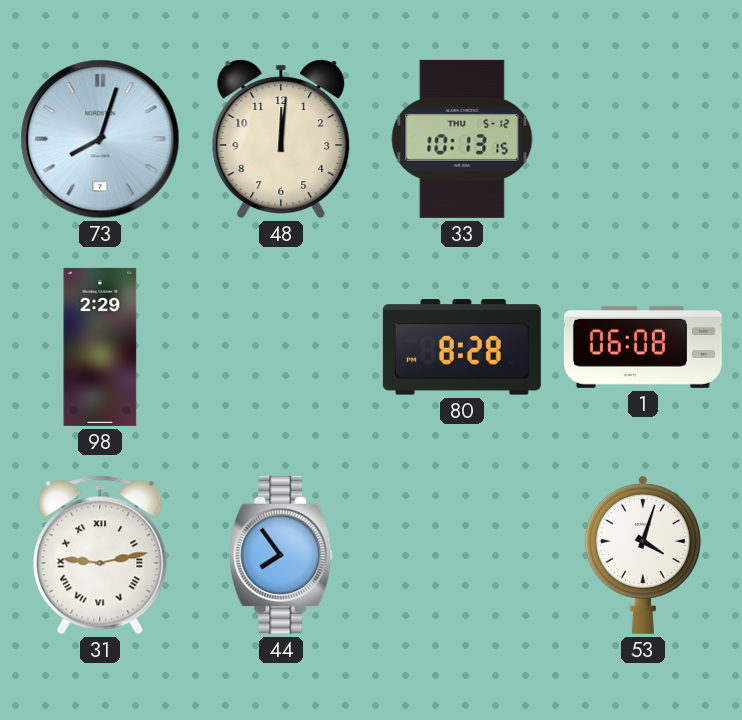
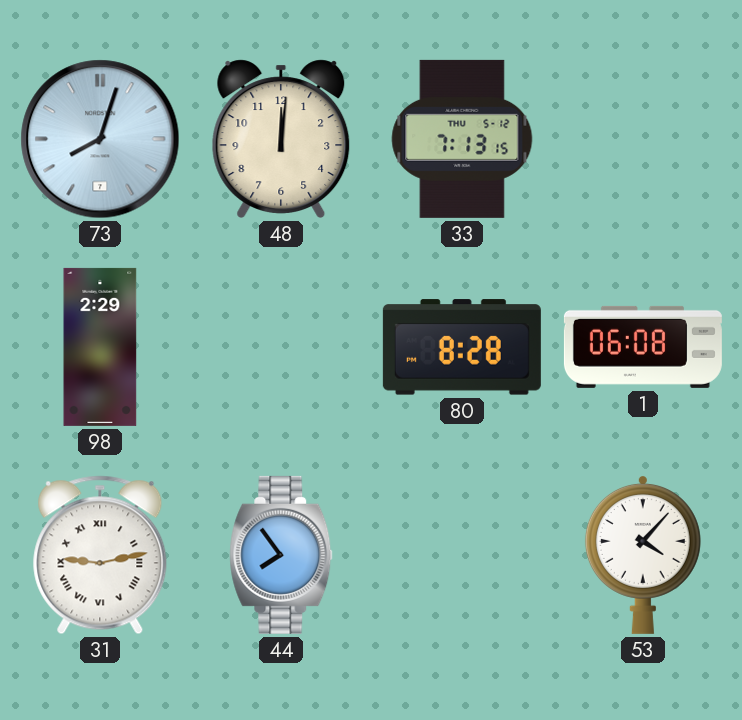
33: 10:13 -> 7:13
53: 4:03 -> 4:07
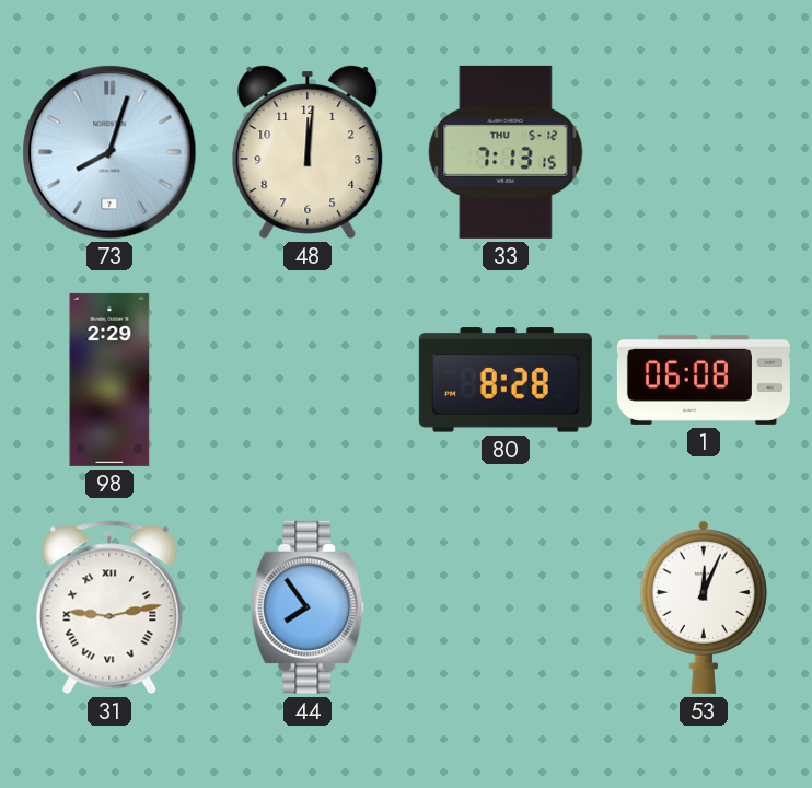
53: 4:07 -> 12:04
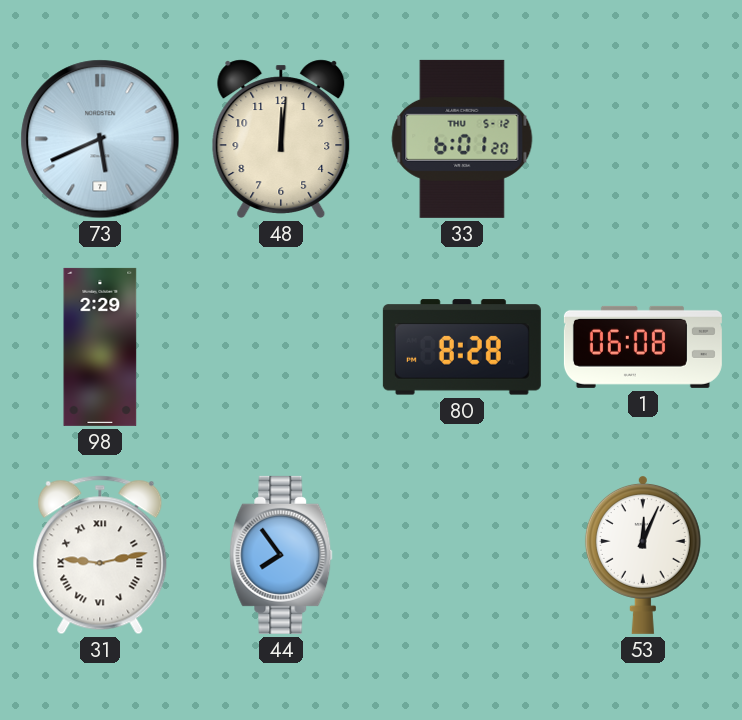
73: 8:03 -> 5:41
33: 7:13 -> 6:01
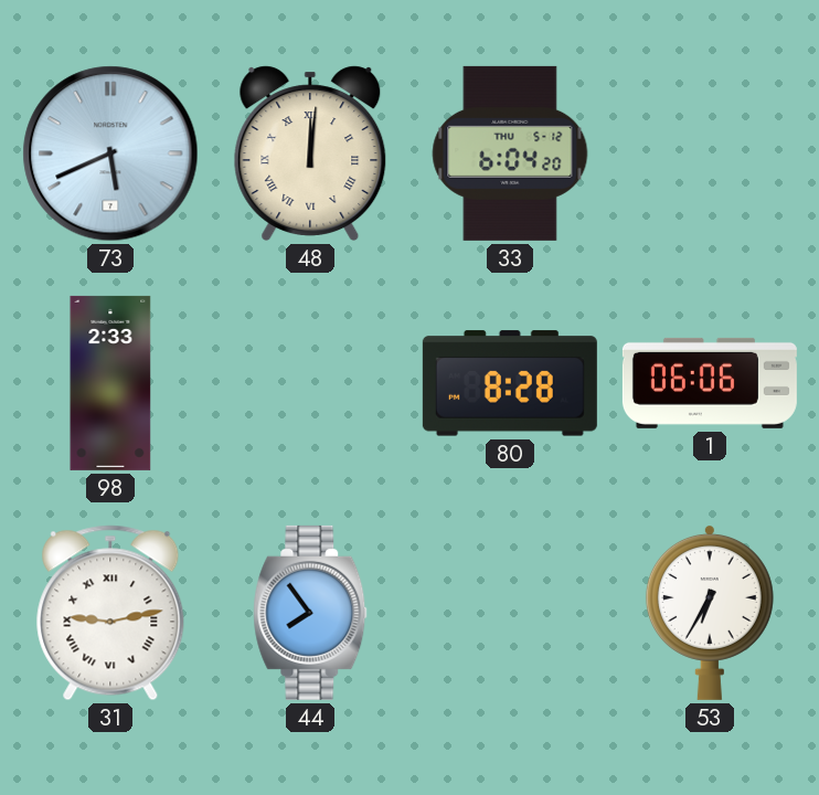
48 numerals: Arabic -> Roman
33: 6:01 -> 6:04
98: 2:29 -> 2:33
1: 06:08 -> 06:06
53: 12:04 -> 6:35
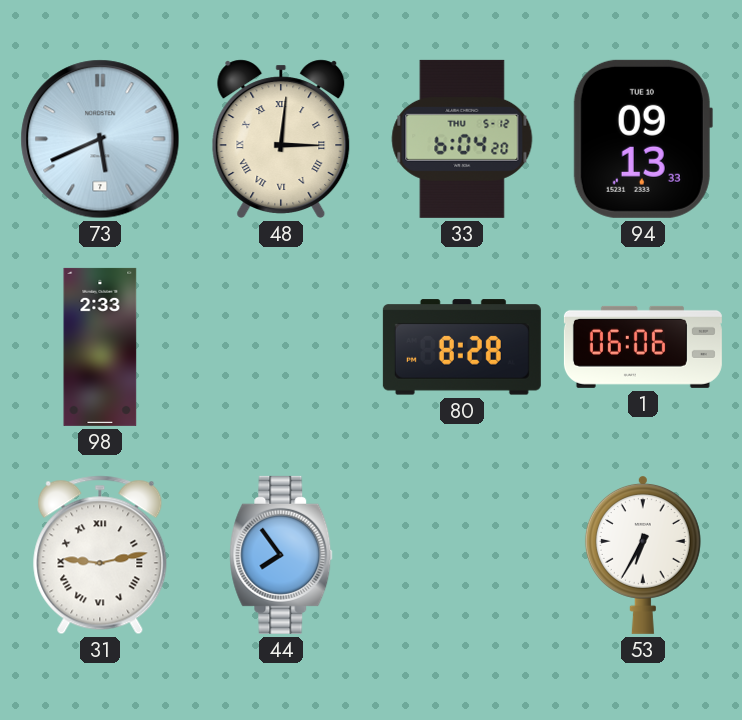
48: 12:01 -> 3:01
94: none -> 09:13
